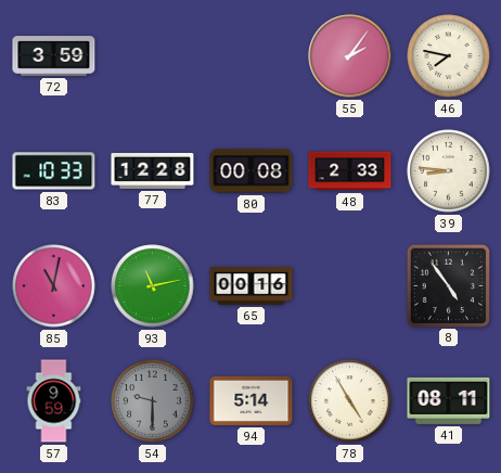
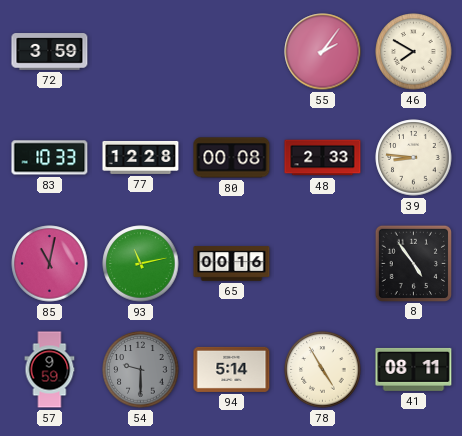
46: 7:47 -> 7:50
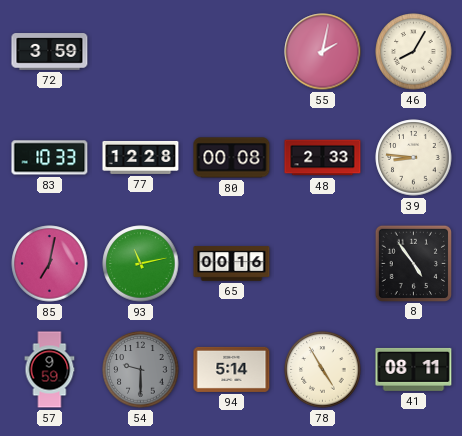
55: 2:06 -> 2:02
46: 7:50 -> 8:05
85: 11:02 -> 7:02
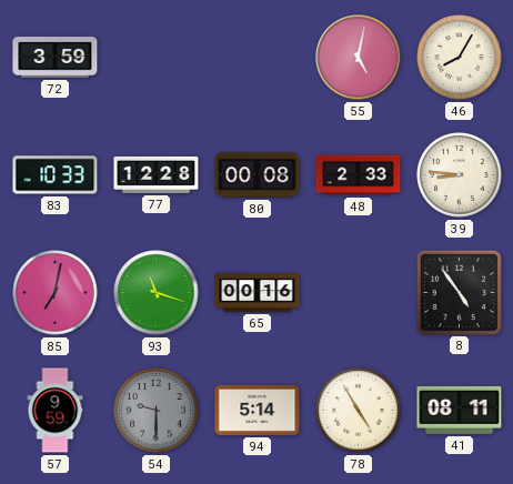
55: 2:02 -> 5:02
93: 11:13 -> 11:18
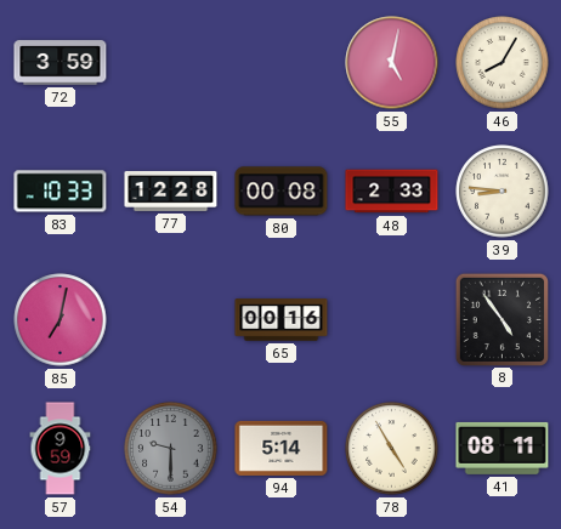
93: 11:18 -> none
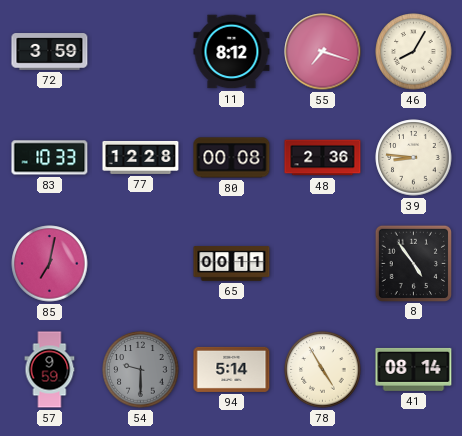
11: none -> 8:12
55: 5:02 -> 7:18
48: 2:33 -> 2:36
65: 00:16 -> 00:11
41: 08:11 -> 08:14
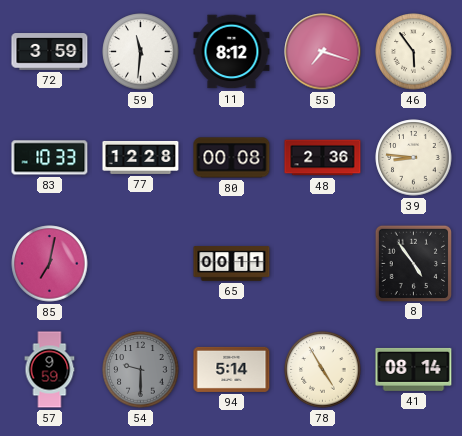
59: none -> 11:31
46: 8:05 -> 5:54
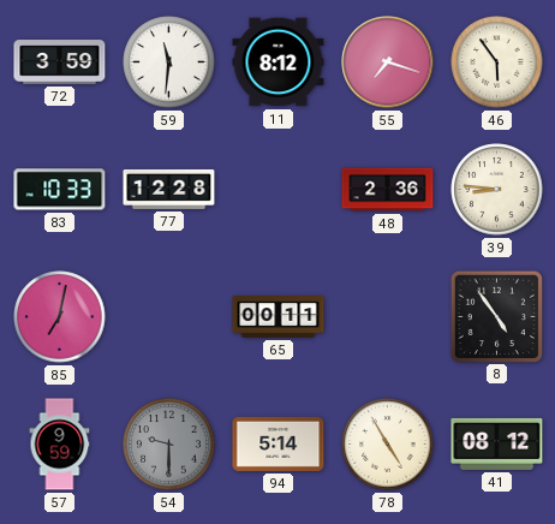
80: 00:08 -> none
41: 08:14 -> 08:12
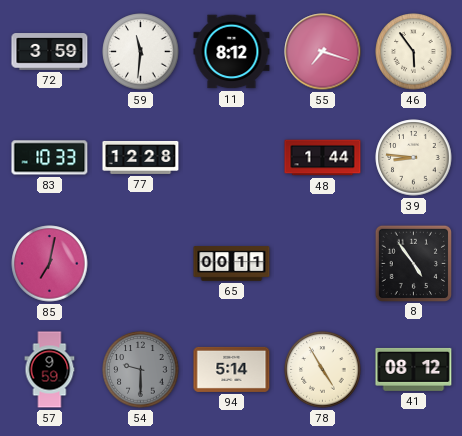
48: 2:36 -> 1:44
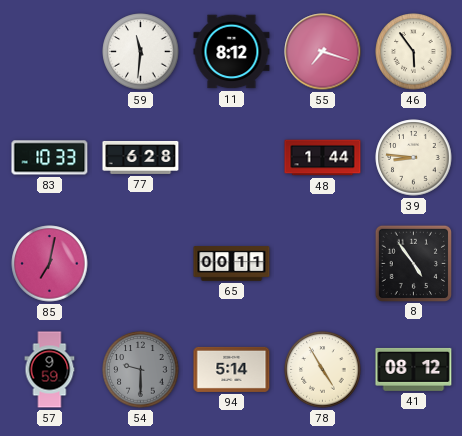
72: 3:59 -> none
77: 12:28 -> 6:28
